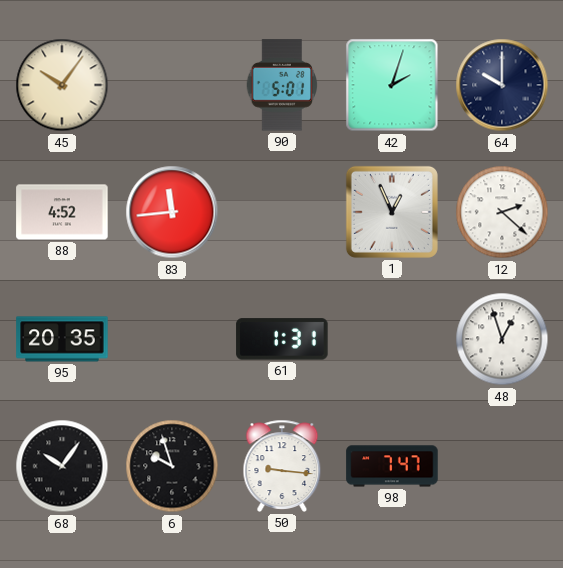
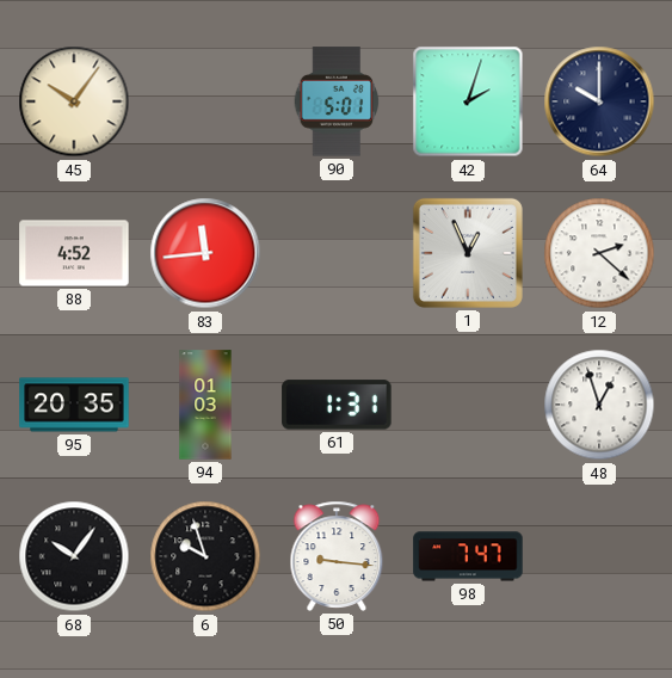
94: none -> 01:03
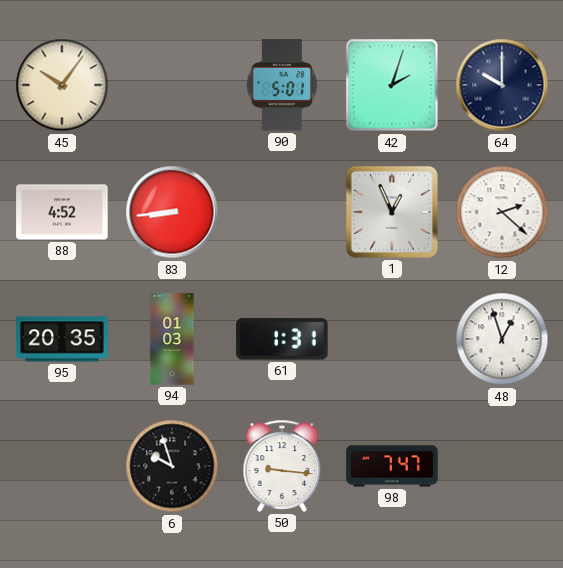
83: 11:44 -> 8:44
68: 10:06 -> none
